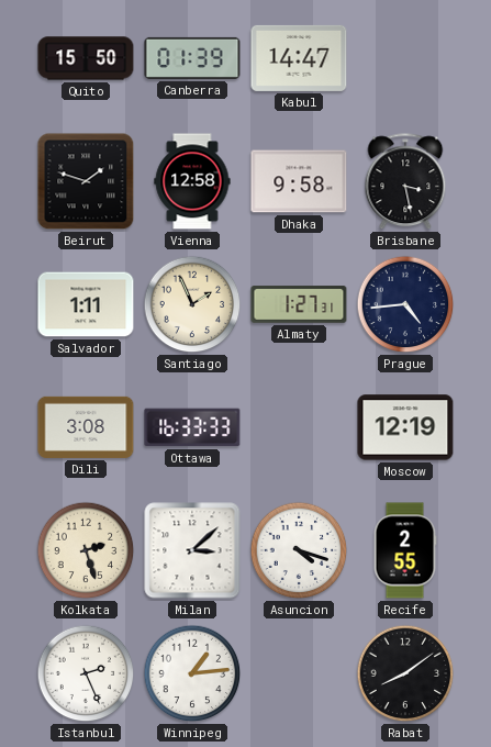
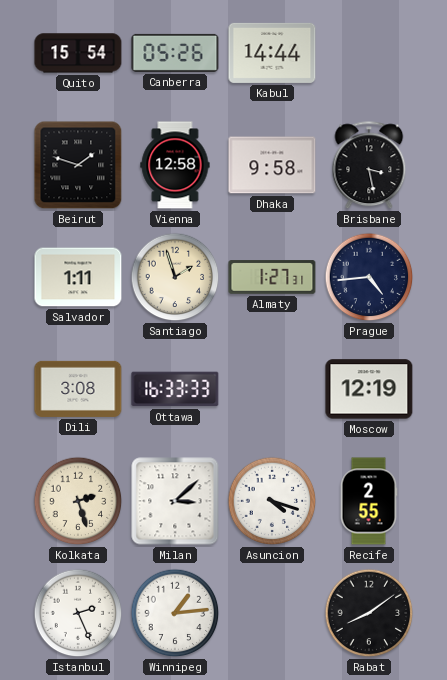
Quito: 15:50 -> 15:54
Canberra: 01:39 -> 05:26
Kabul: 14:47 -> 14:44
Santiago: 1:56 -> 1:57
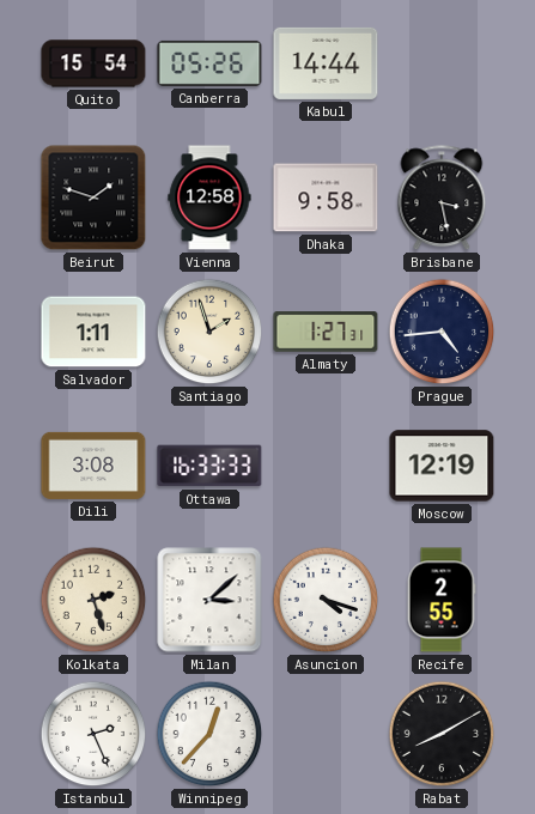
Winnipeg: 1:14 -> 12:37
Rabat: 8:09 -> 8:10
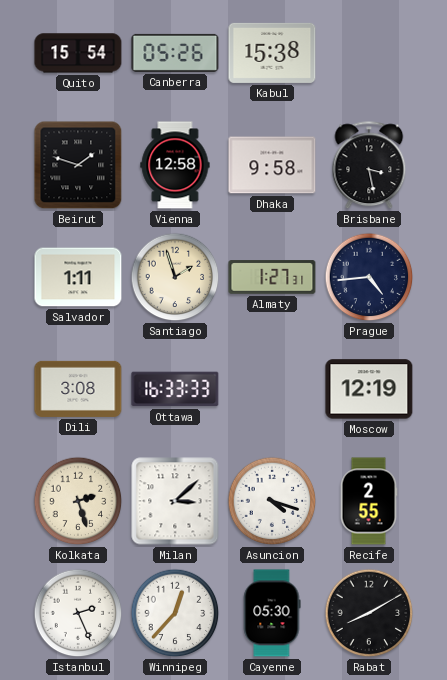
Kabul: 14:44 -> 15:38
Cayenne: none -> 05:30
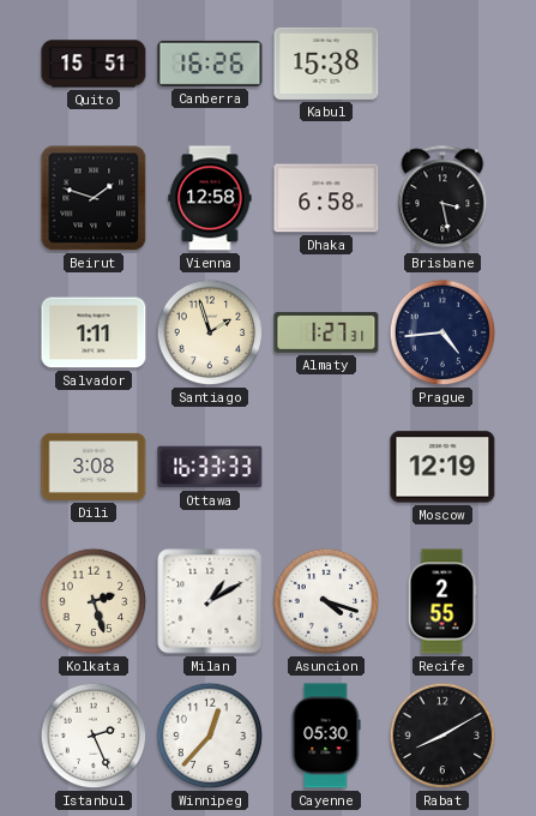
Quito: 15:54 -> 15:51
Canberra: 05:26 -> 16:26
Dhaka: 9:58 -> 6:58
Milan: 3:08 -> 1:10
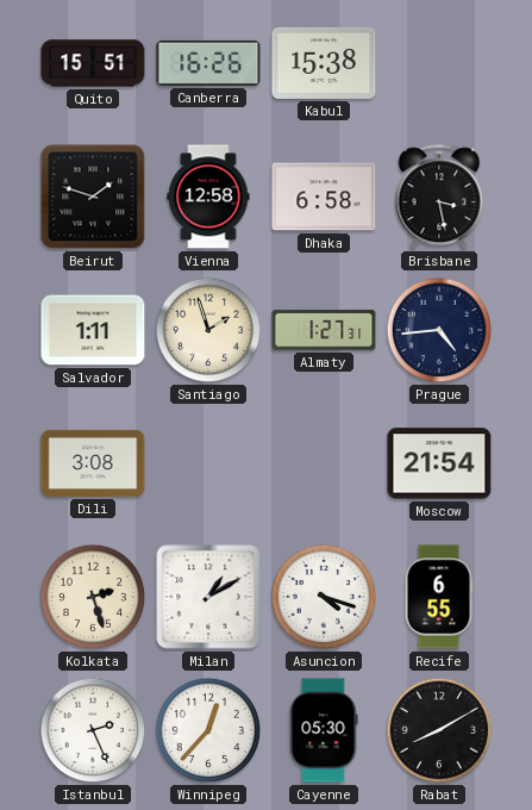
Ottawa: 16:33 -> none
Moscow: 12:19 -> 21:54
Recife: 2:55 -> 6:55
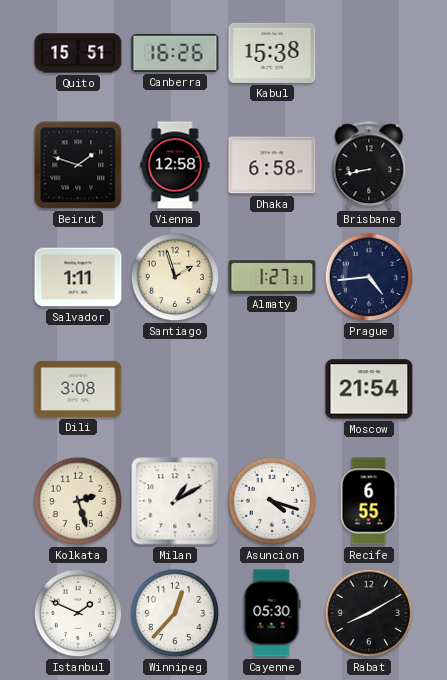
Brisbane: 3:28 -> 8:43
Istanbul: 2:26 -> 1:49
